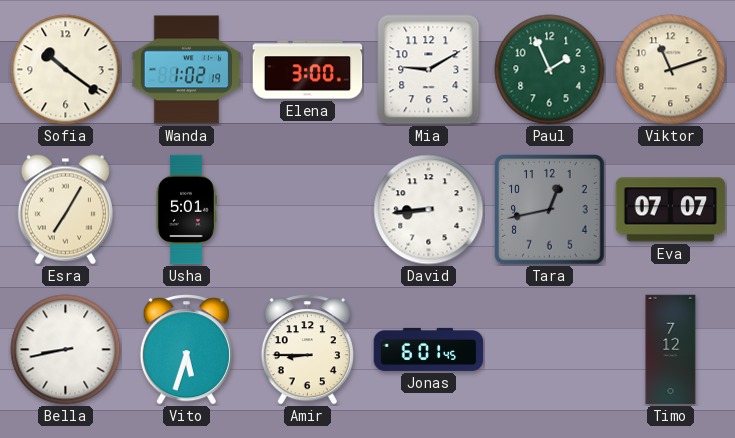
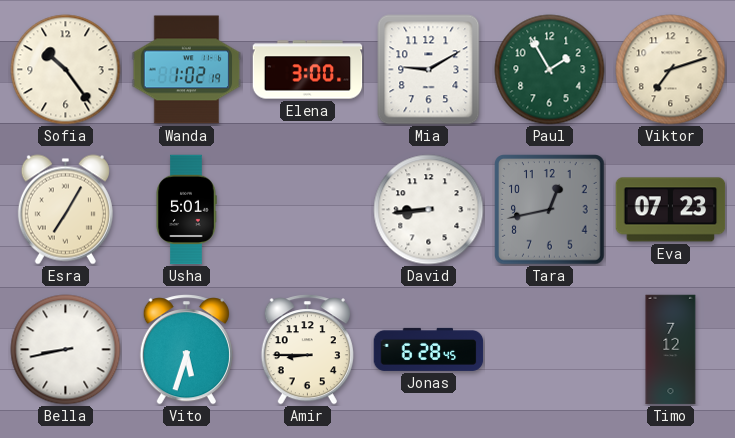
Sofia: 10:21 -> 10:24
Paul: 1:56 -> 1:55
Viktor: 11:12 -> 7:12
Eva: 07:07 -> 07:23
Jonas: 6:01 -> 6:28
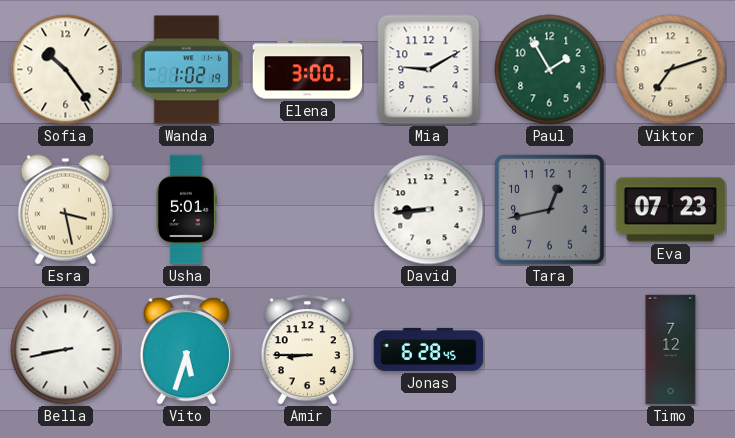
Esra: 7:05 -> 3:28
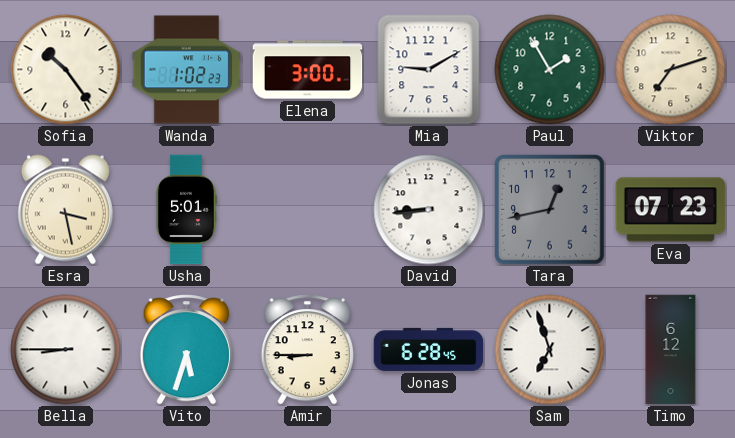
Wanda: 1:02:19 -> 1:02:23
Bella: 8:43 -> 8:45
Sam: none -> 6:57
Timo: 7:12 -> 6:12
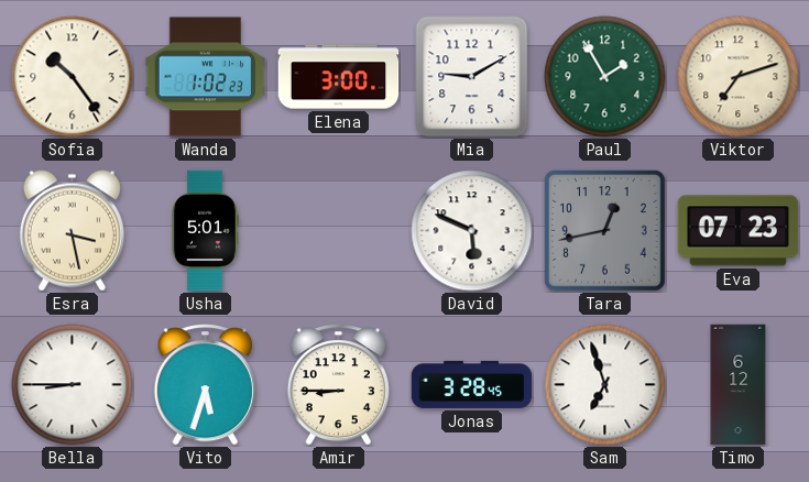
David: 8:44 -> 5:49
Jonas: 6:28 -> 3:28
